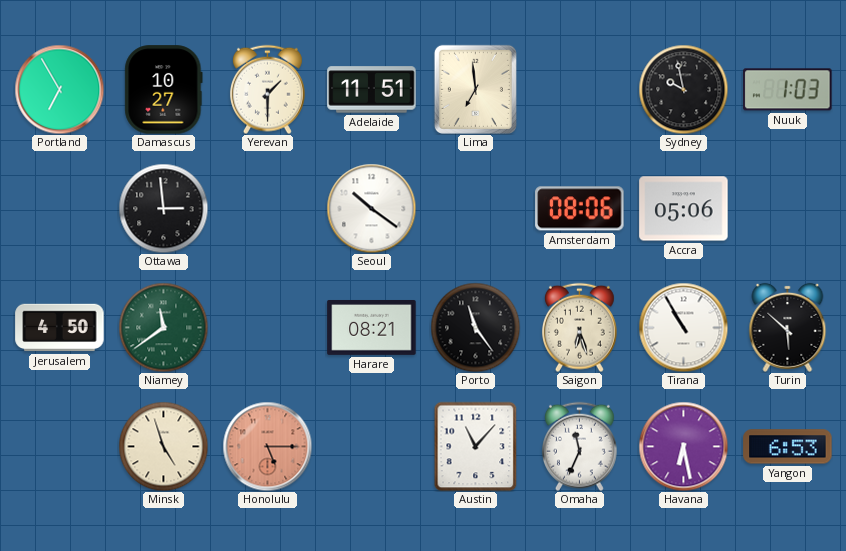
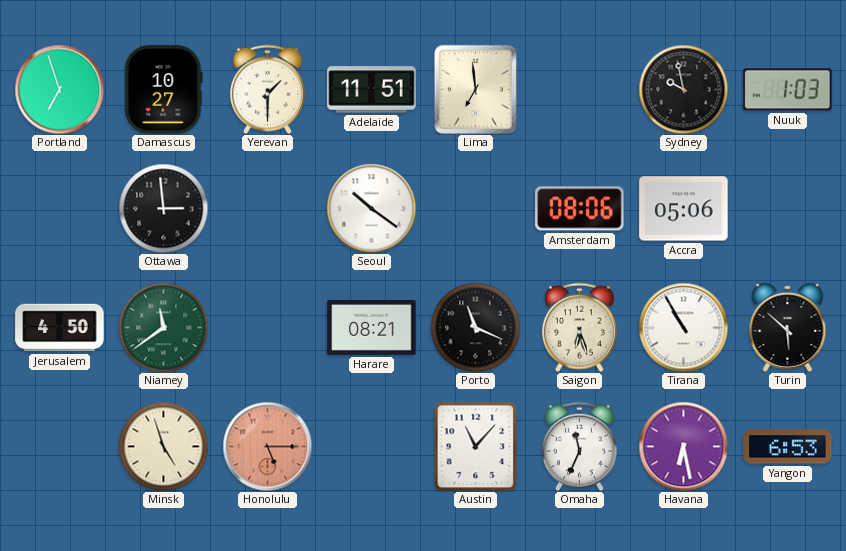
Portland: 6:55 -> 6:57
Porto: 11:24 -> 11:19
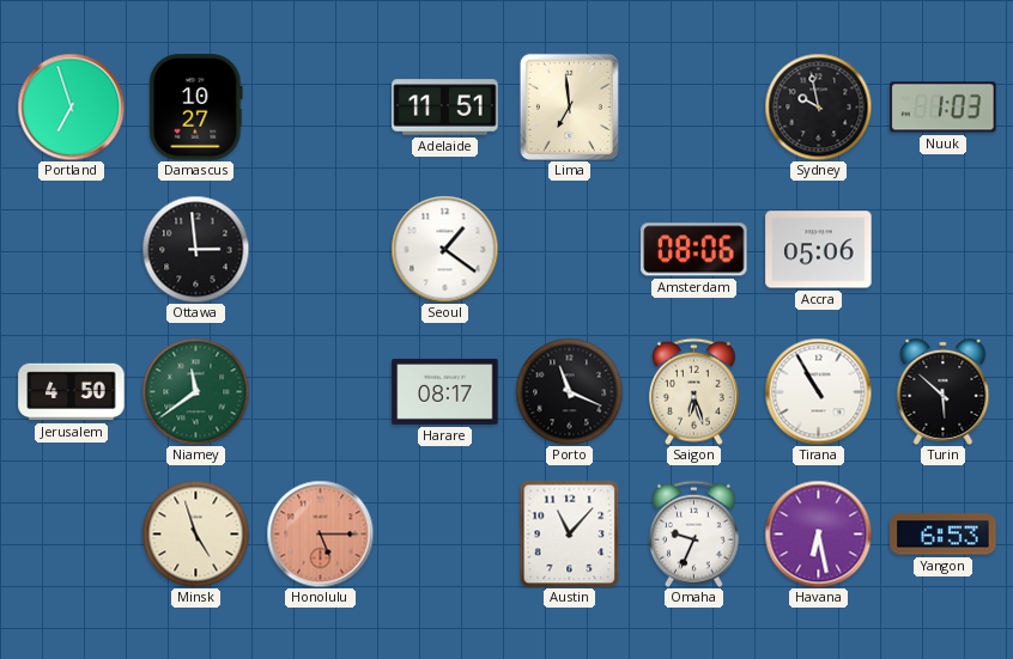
Yerevan: 1:30 -> none
Seoul: 10:21 -> 1:21
Harare: 08:21 -> 08:17
Omaha: 11:34 -> 9:34
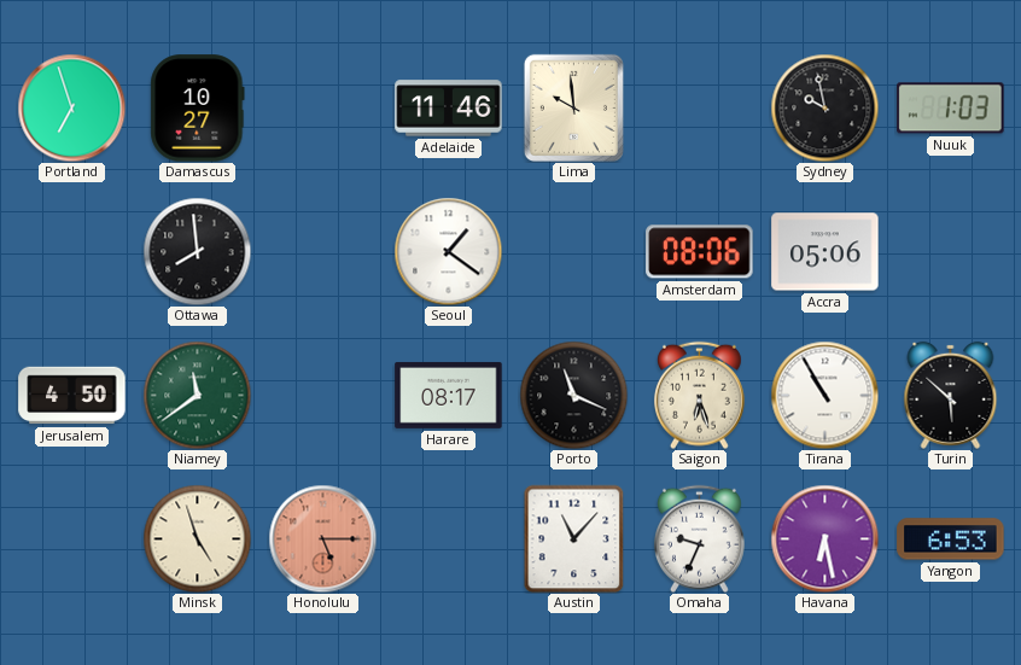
Adelaide: 11:51 -> 11:46
Lima: 6:59 -> 9:59
Ottawa: 2:59 -> 7:59
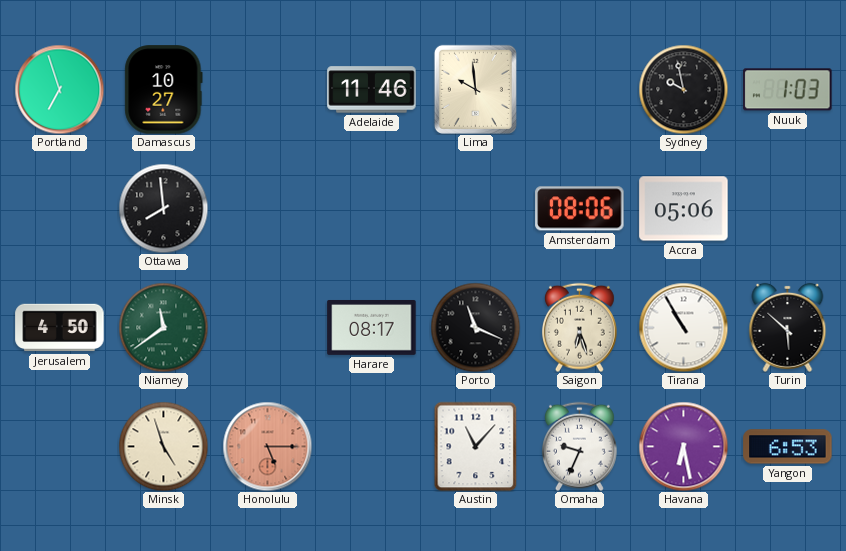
Seoul: 1:21 -> none
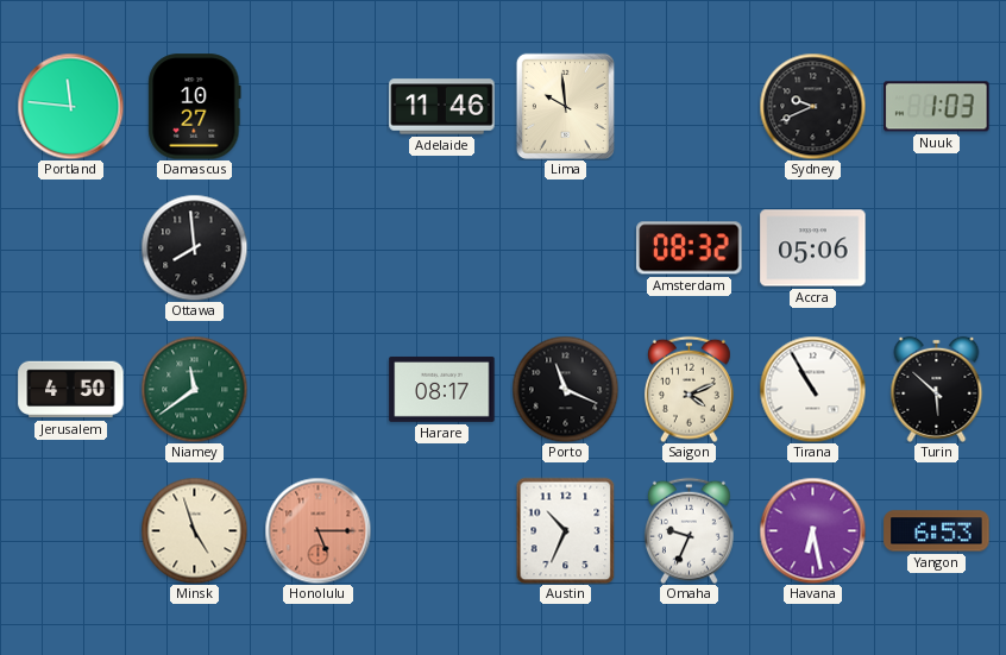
Portland: 6:57 -> 11:46
Sydney: 9:58 -> 9:41
Amsterdam: 08:06 -> 08:32
Saigon: 6:27 -> 4:11
Austin: 11:07 -> 10:34
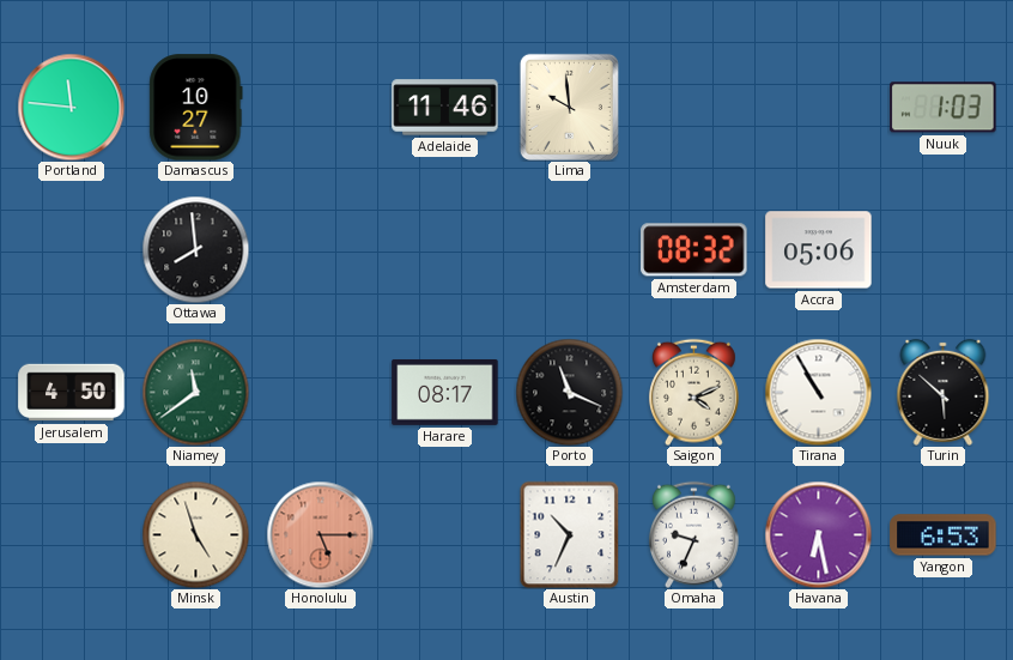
Sydney: 9:41 -> none
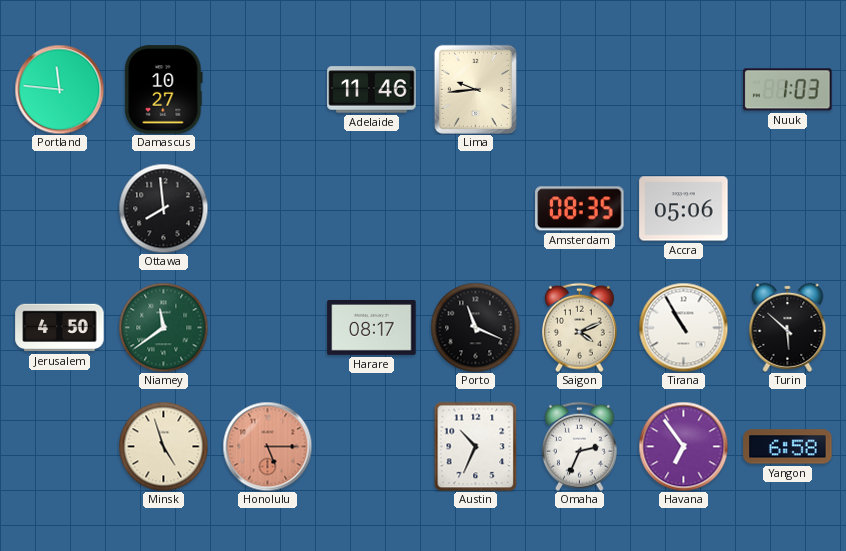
Lima: 9:59 -> 9:44
Amsterdam: 08:32 -> 08:35
Omaha: 9:34 -> 2:34
Havana: 6:28 -> 6:54
Yangon: 6:53 -> 6:58
